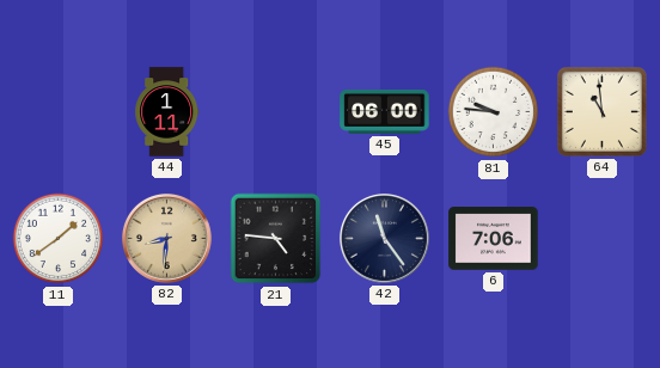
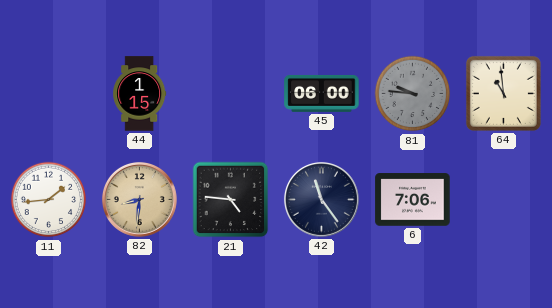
44: 1:11 -> 1:15
81 dial: white -> grey
11: 1:39 -> 1:44
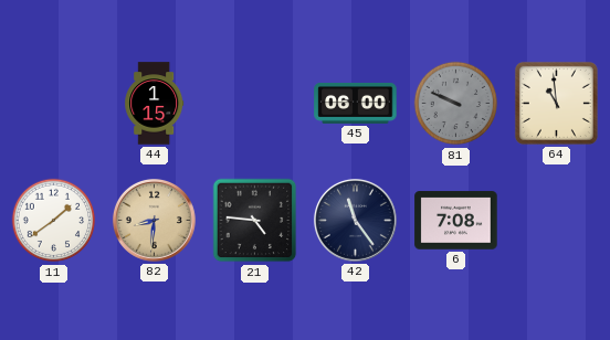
81: 9:46 -> 9:49
11: 1:44 -> 1:39
6: 7:06 -> 7:08
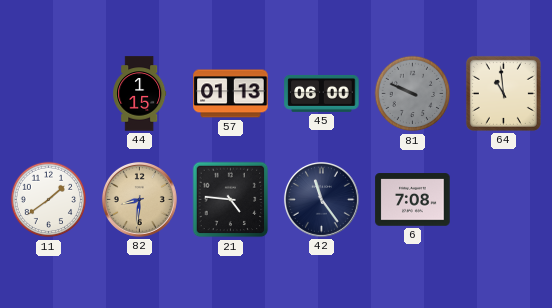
57: none -> 01:13
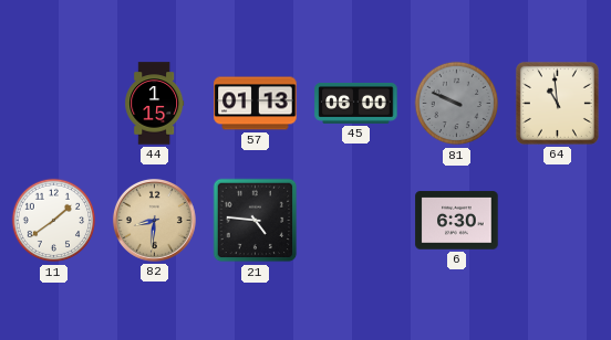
42: 11:24 -> none
6: 7:08 -> 6:30
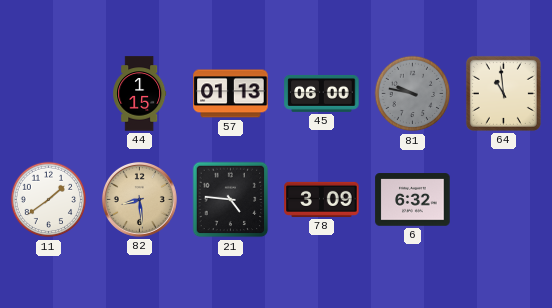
81: 9:49 -> 9:47
82: 8:31 -> 8:29
78: none -> 3:09
6: 6:30 -> 6:32
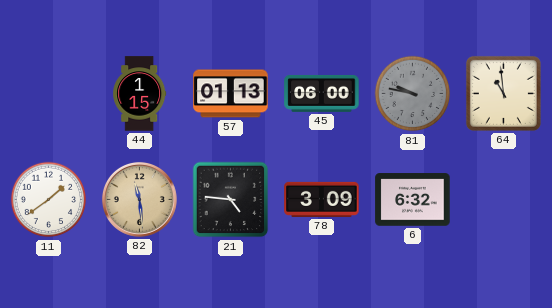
82: 8:29 -> 11:29
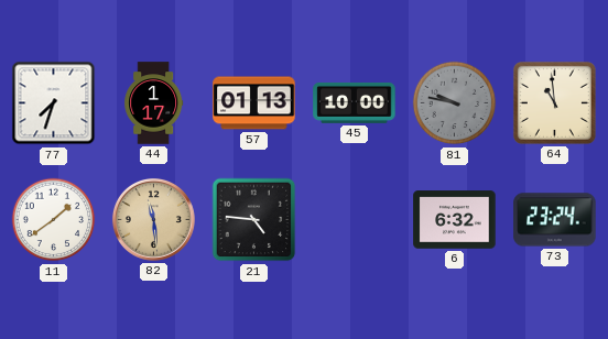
77: none -> 7:33
44: 1:15 -> 1:17
45: 06:00 -> 10:00
78: 3:09 -> none
73: none -> 23:24
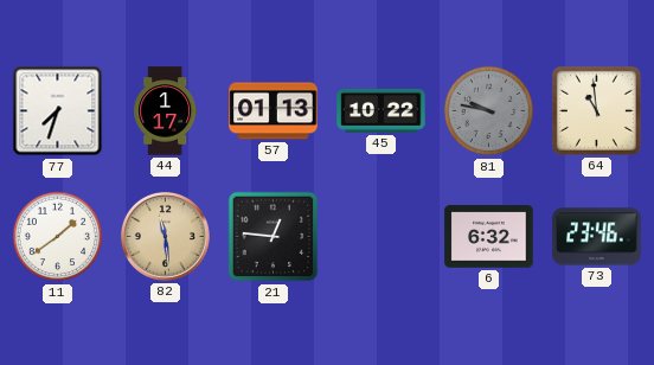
45: 10:00 -> 10:22
21: 4:46 -> 12:46
73: 23:24 -> 23:46
